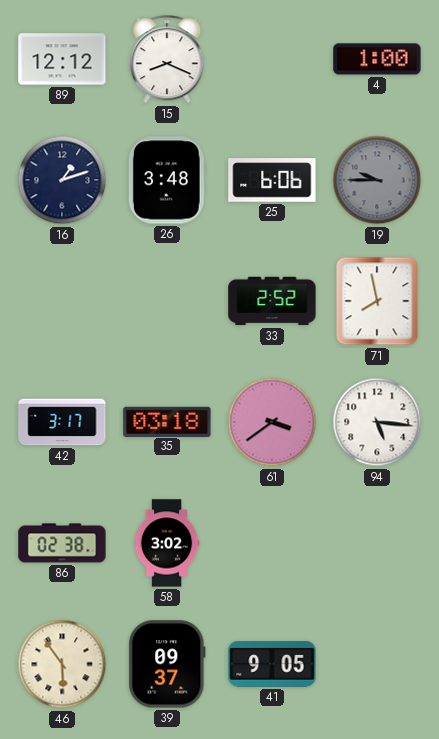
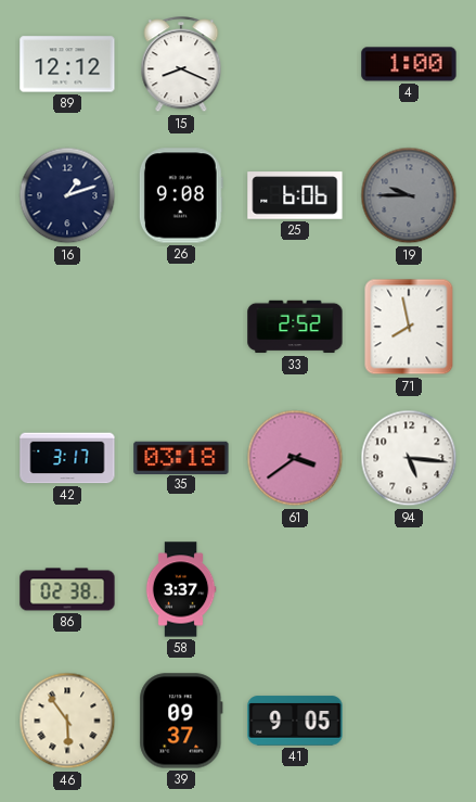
26: 3:48 -> 9:08
58: 3:02 -> 3:37
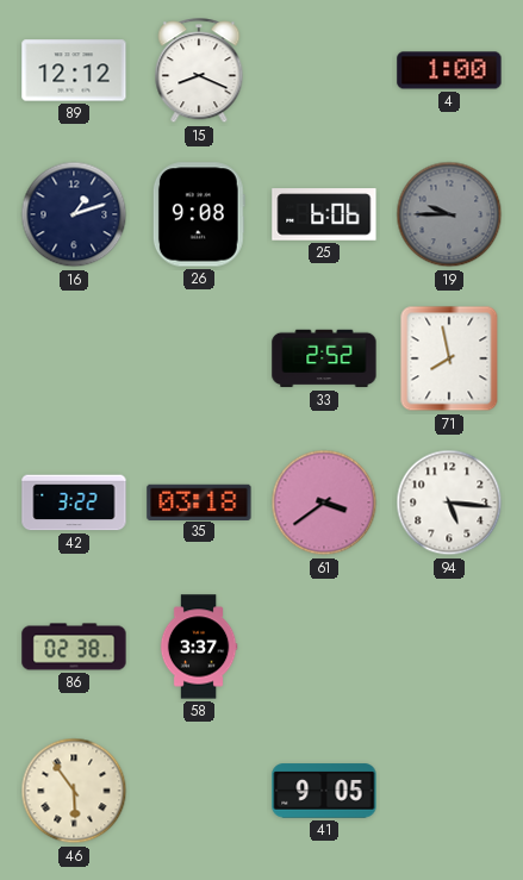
42: 3:17 -> 3:22
39: 09:37 -> none
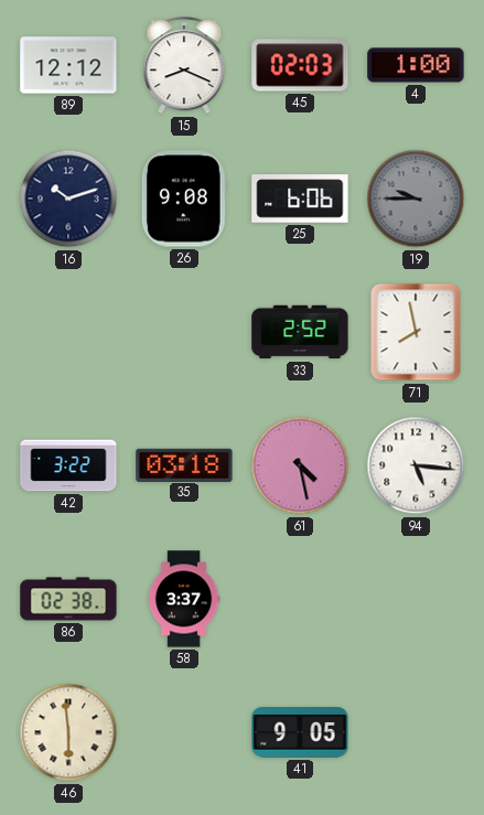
45: none -> 02:03
16: 1:12 -> 10:12
61: 3:39 -> 4:28
46: 5:54 -> 5:59
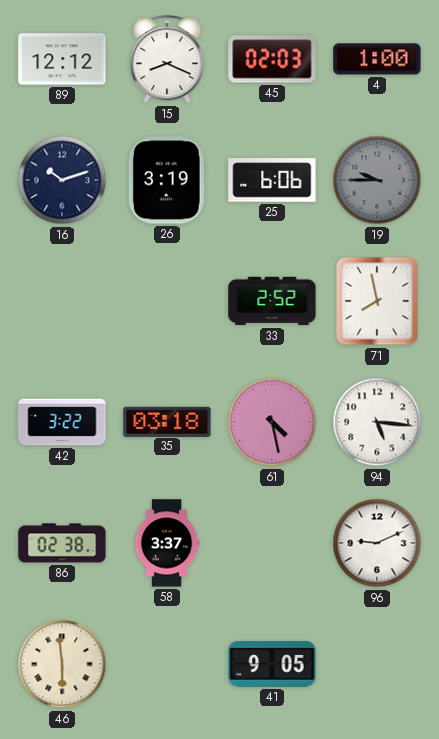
26: 9:08 -> 3:19
96: none -> 9:11
